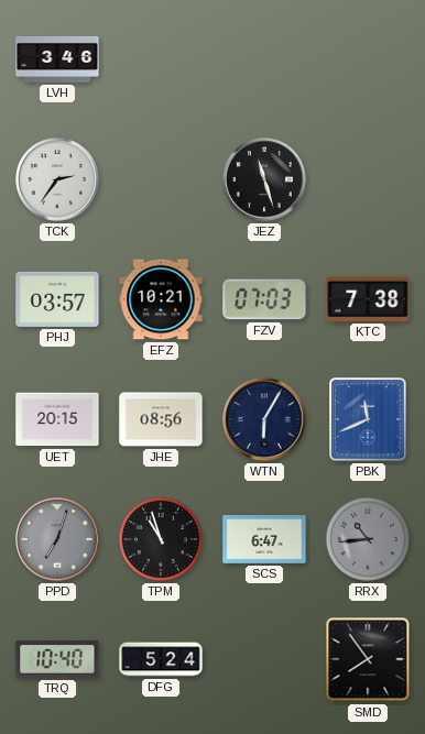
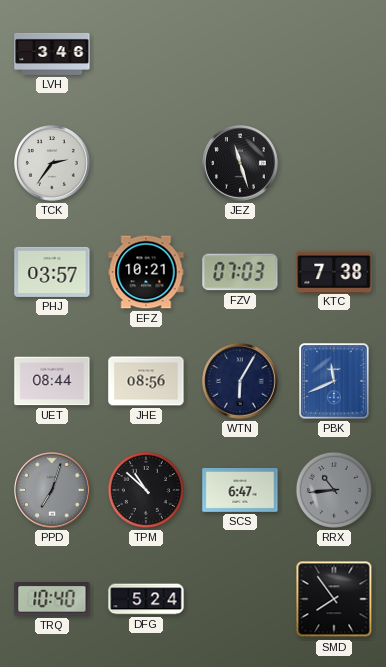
UET: 20:15 -> 08:44
TPM: 10:57 -> 10:52
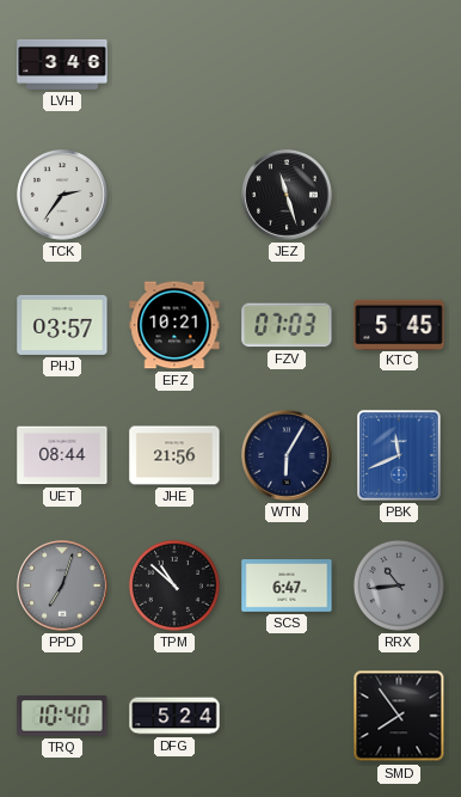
KTC: 7:38 -> 5:45
JHE: 08:56 -> 21:56
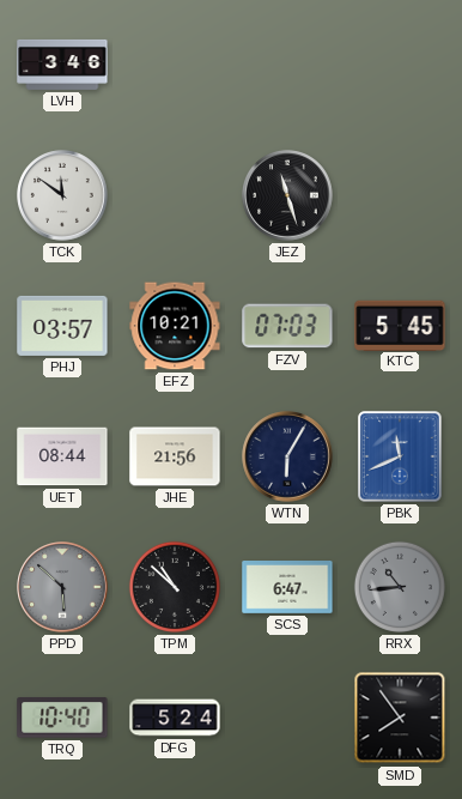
TCK: 2:36 -> 11:51
PPD: 7:03 -> 5:52
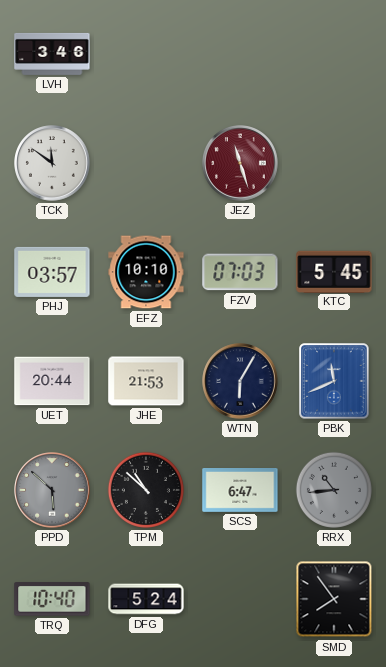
JEZ dial: black -> burgundy
EFZ: 10:21 -> 10:10
UET: 08:44 -> 20:44
JHE: 21:56 -> 21:53
